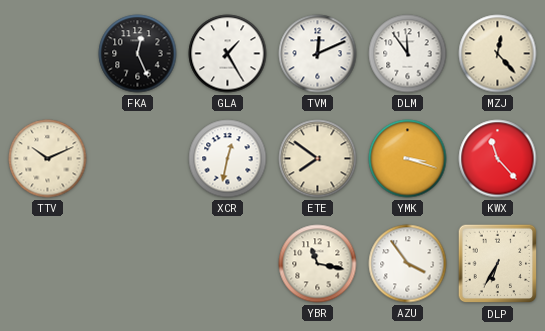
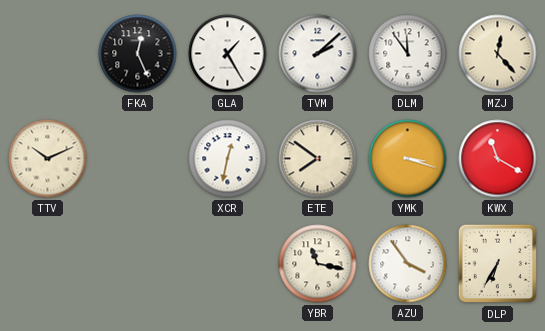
TVM: 12:11 -> 2:08
KWX: 11:23 -> 11:20
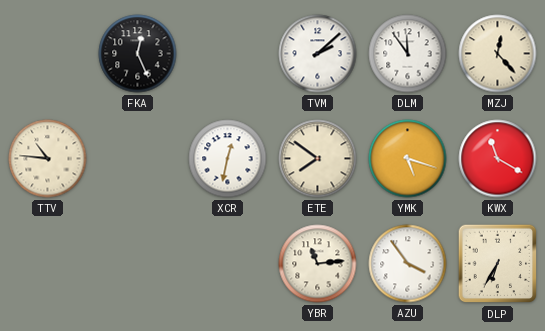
GLA: 1:25 -> none
TTV: 10:11 -> 10:46
YMK: 3:18 -> 5:18
YBR: 11:17 -> 11:14
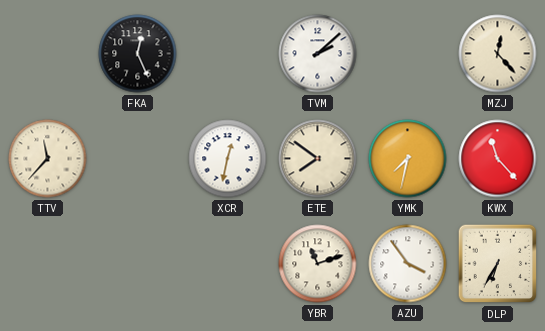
DLM: 11:54 -> none
TTV: 10:46 -> 11:37
YMK: 5:18 -> 7:32
KWX: 11:20 -> 11:23
YBR: 11:14 -> 11:12
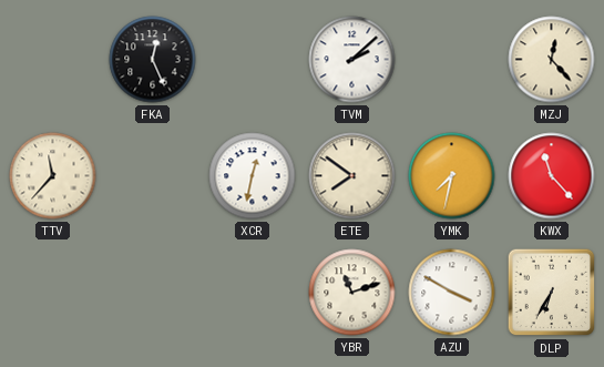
AZU: 3:54 -> 3:50
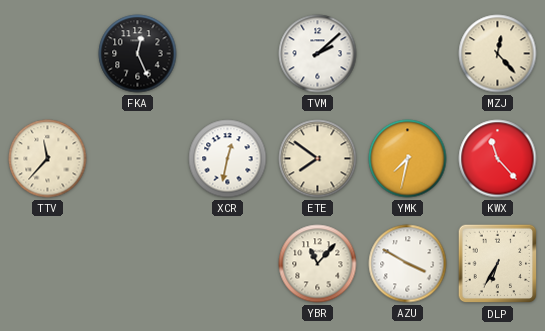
YBR: 11:12 -> 11:07
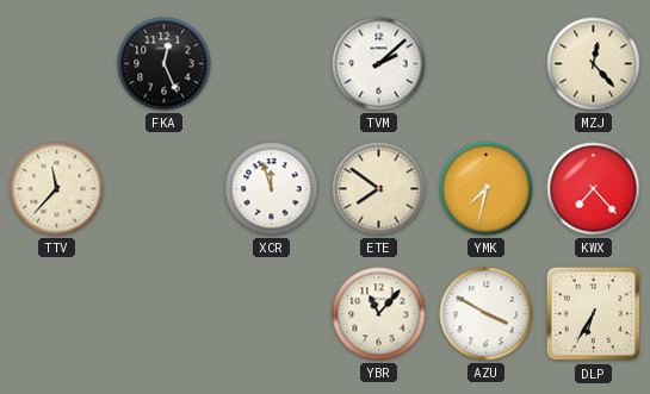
XCR: 12:32 -> 11:57
KWX: 11:23 -> 7:23
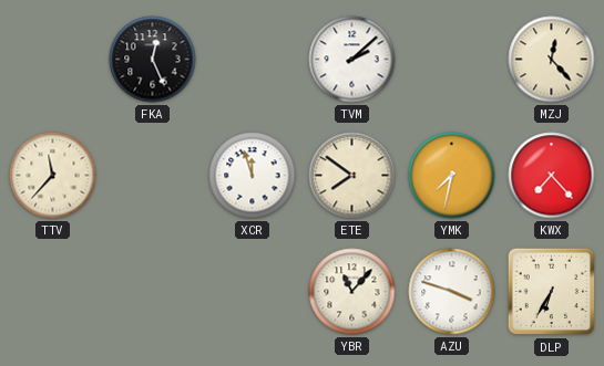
AZU: 3:50 -> 3:48
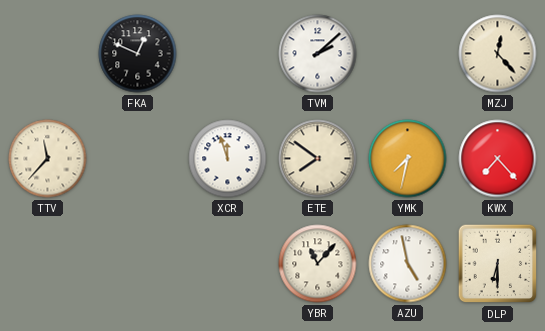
FKA: 12:26 -> 12:49
AZU: 3:48 -> 4:58
DLP: 6:35 -> 6:30
